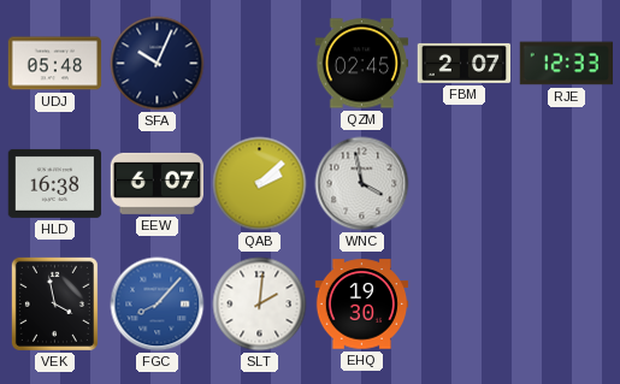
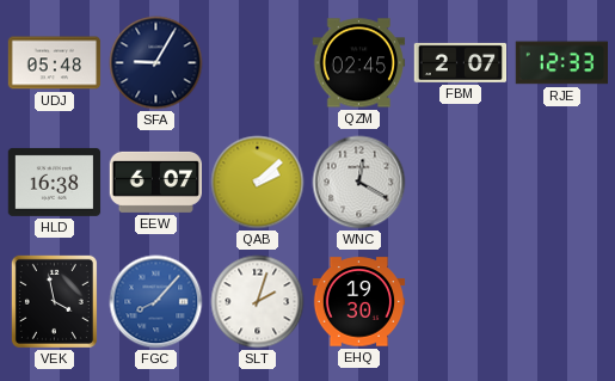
SFA: 10:04 -> 9:05
WNC: 3:58 -> 12:20
SLT: 2:01 -> 2:03
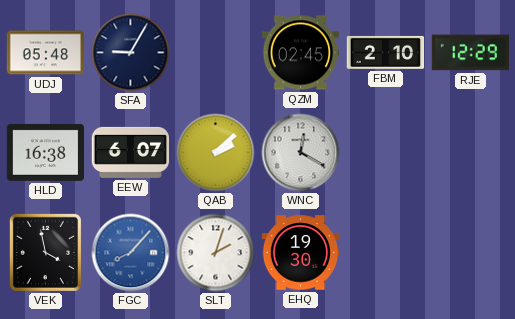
FBM: 2:07 -> 2:10
RJE: 12:33 -> 12:29
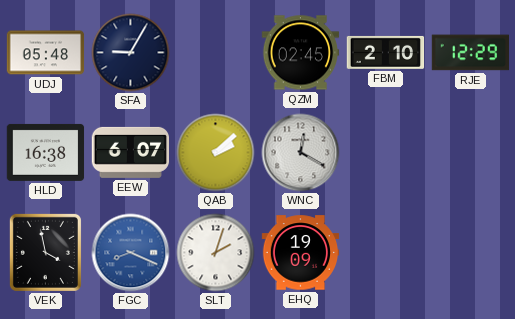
FGC: 8:07 -> 8:19
EHQ: 19:30 -> 19:09
